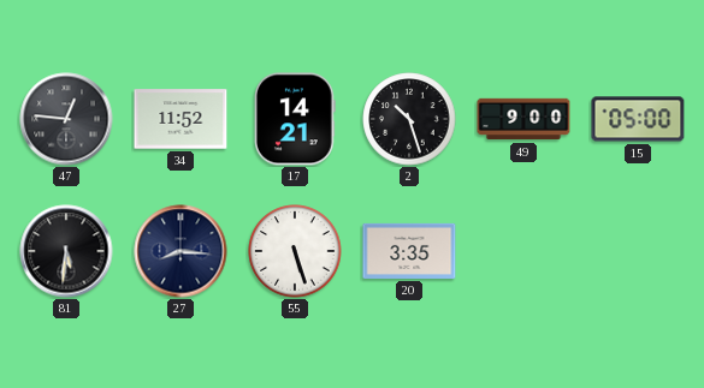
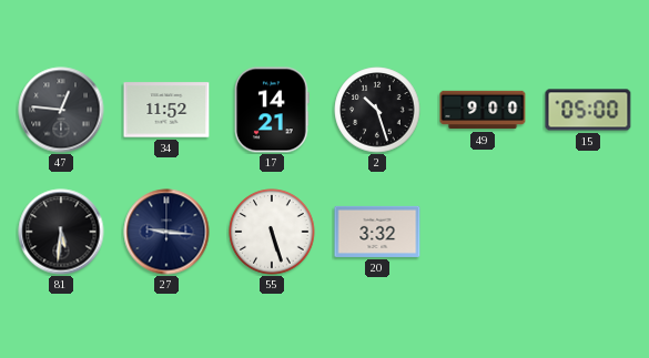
27: 8:16 -> 9:16
20: 3:35 -> 3:32
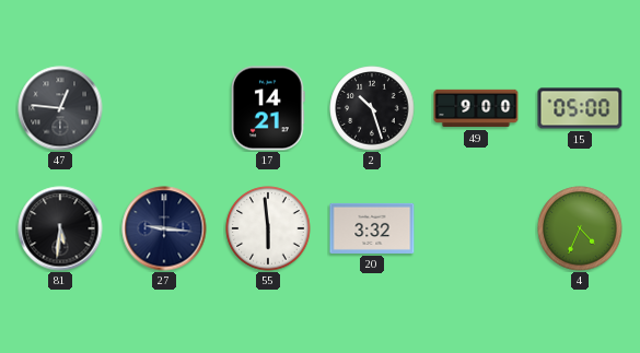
34: 11:52 -> none
55: 5:27 -> 5:59
4: none -> 4:34
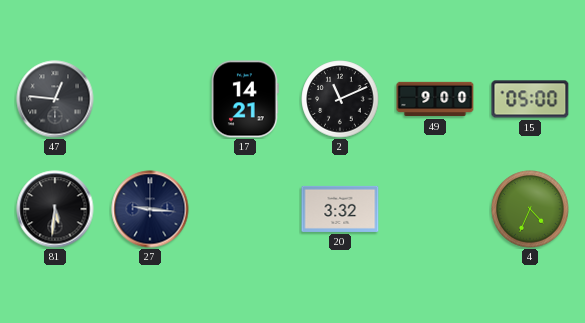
2: 10:27 -> 11:11
55: 5:59 -> none
